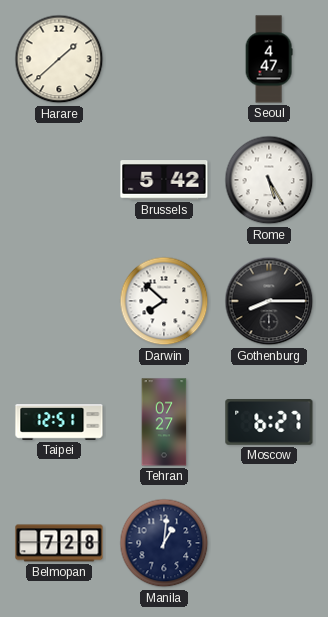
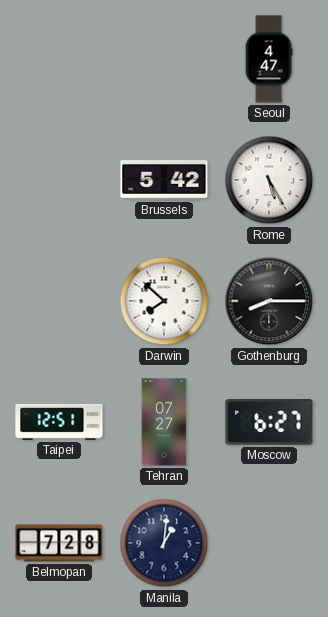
Harare: 1:38 -> none
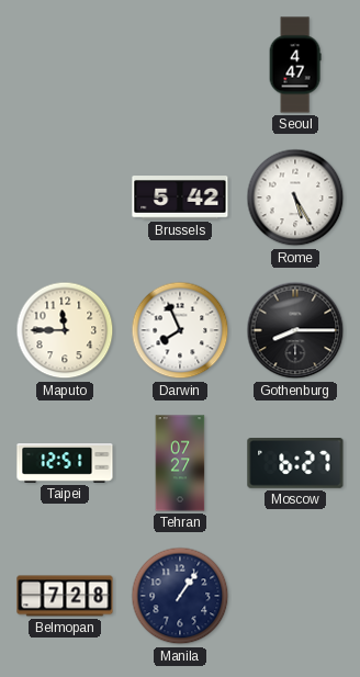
Maputo: none -> 11:45
Darwin: 7:52 -> 7:56
Manila: 1:01 -> 1:06
